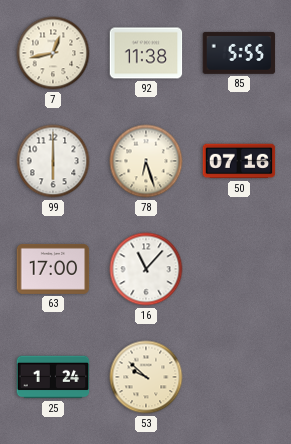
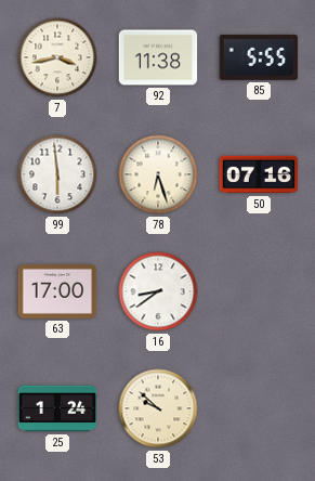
7: 12:43 -> 3:43
99: 6:00 -> 5:59
16: 11:07 -> 8:39
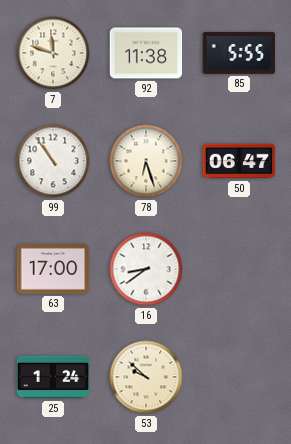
7: 3:43 -> 11:48
99: 5:59 -> 10:54
50: 07:16 -> 06:47
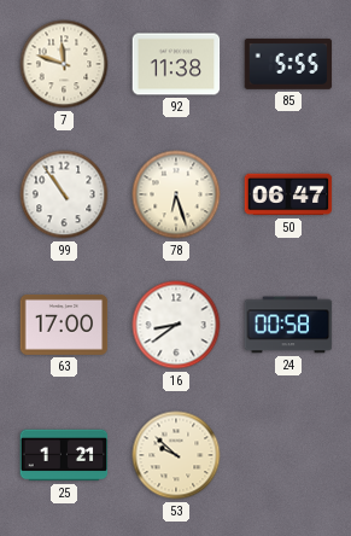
24: none -> 00:58
25: 1:24 -> 1:21
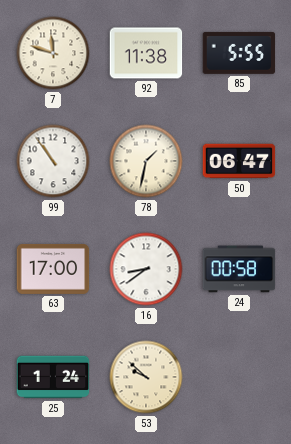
78: 6:27 -> 1:32
25: 1:21 -> 1:24
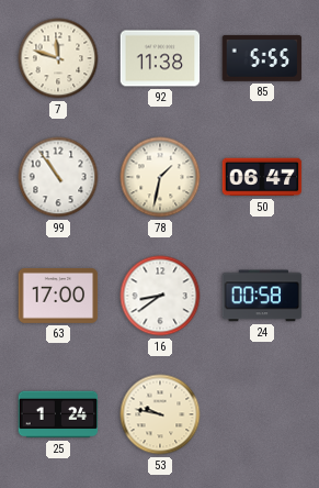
53: 9:52 -> 9:47
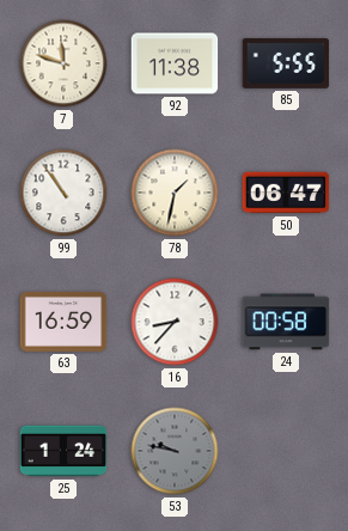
63: 17:00 -> 16:59
16: 8:39 -> 8:37
53 dial: cream -> grey
